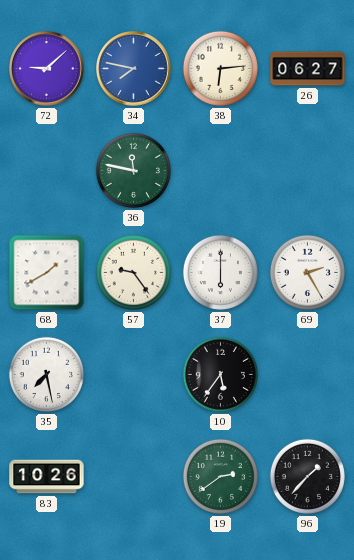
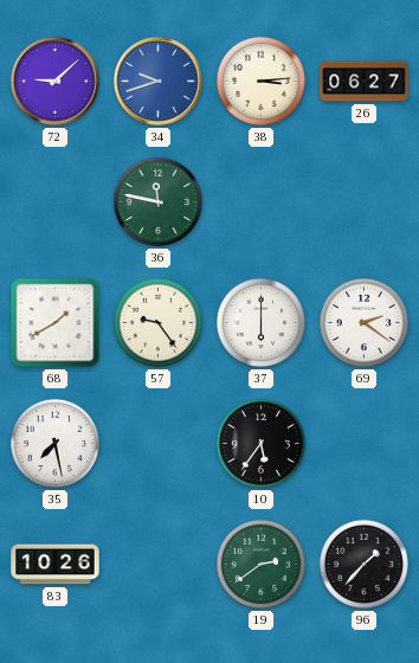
34: 7:47 -> 9:42
38: 6:14 -> 3:14
69: 2:25 -> 2:21
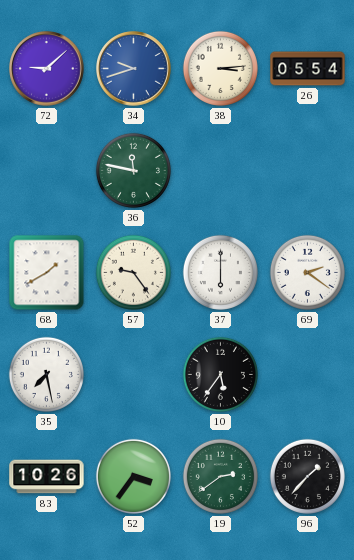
26: 06:27 -> 05:54
52: none -> 3:36
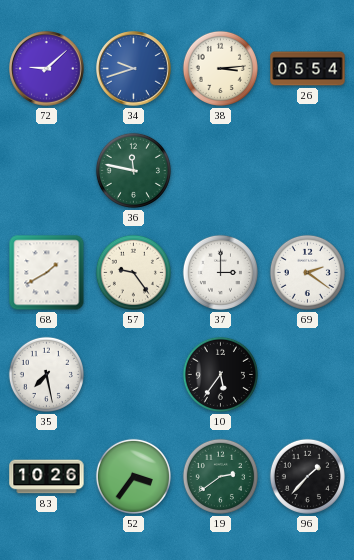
37: 6:00 -> 3:00
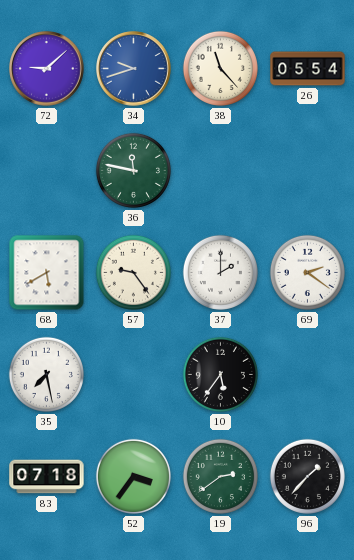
38: 3:14 -> 11:23
68: 1:40 -> 5:40
37: 3:00 -> 2:00
83: 10:26 -> 07:18
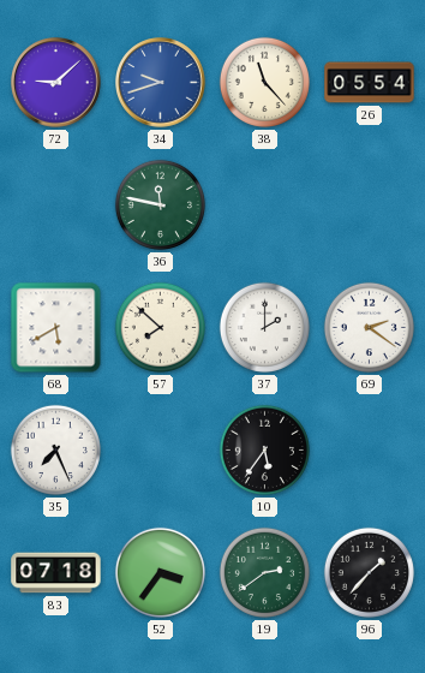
57: 9:24 -> 7:52
35: 7:28 -> 7:26
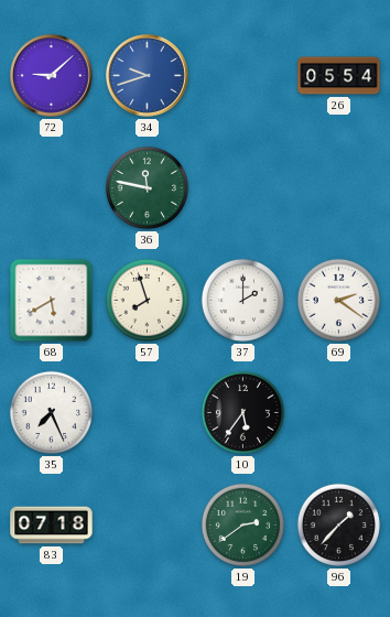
38: 11:23 -> none
57: 7:52 -> 7:57
52: 3:36 -> none
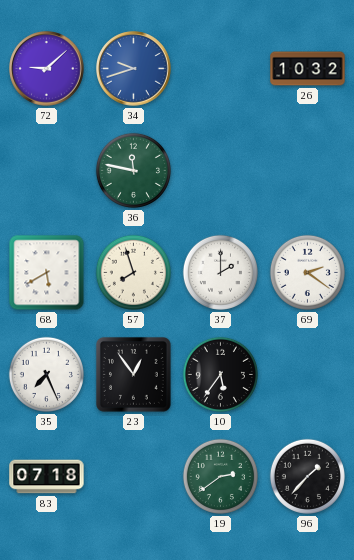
26: 05:54 -> 10:32
23: none -> 12:54
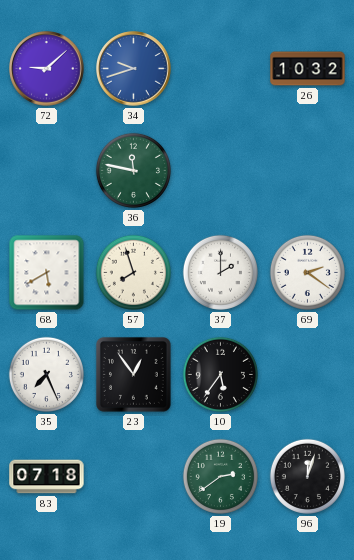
96: 1:37 -> 12:03
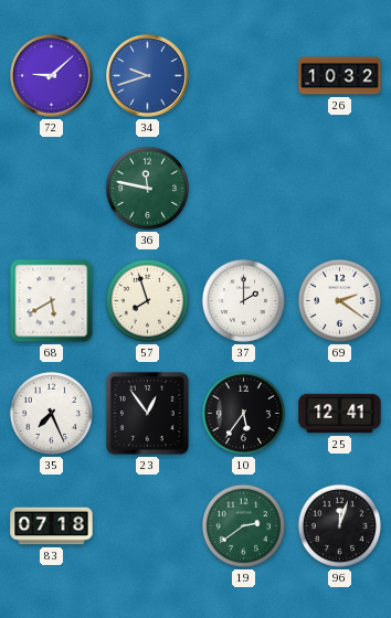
25: none -> 12:41
